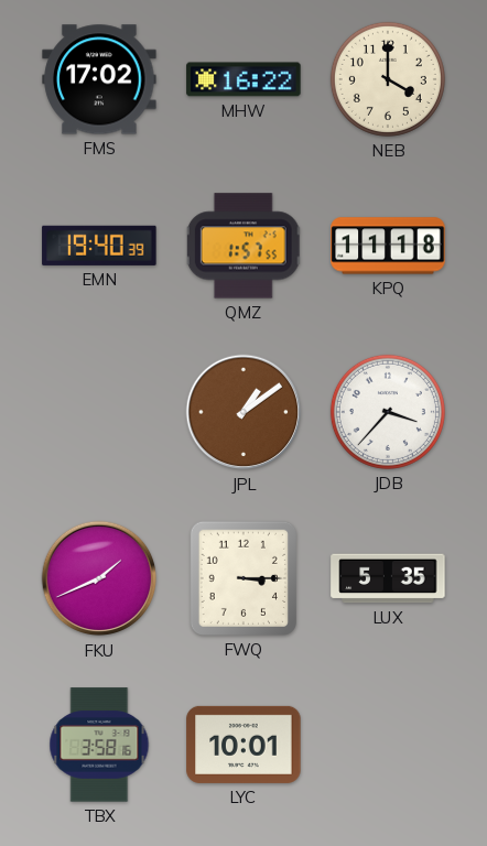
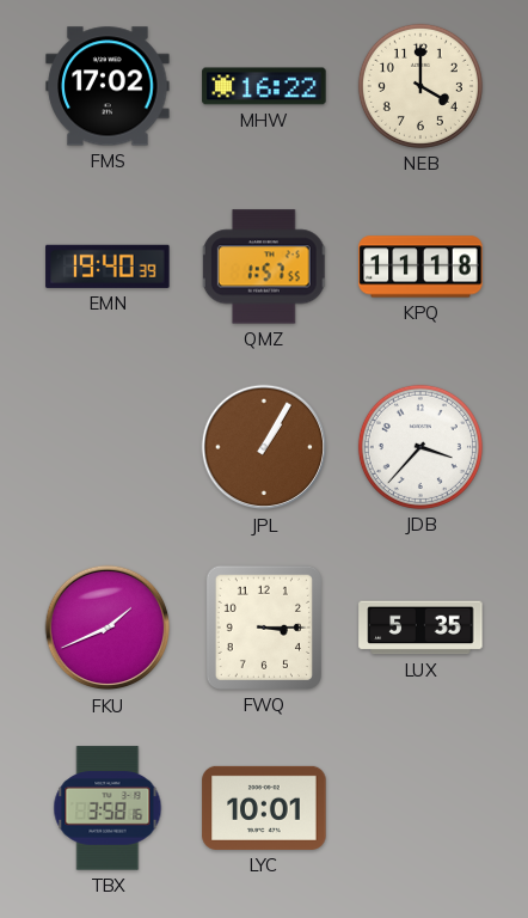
JPL: 1:09 -> 1:05
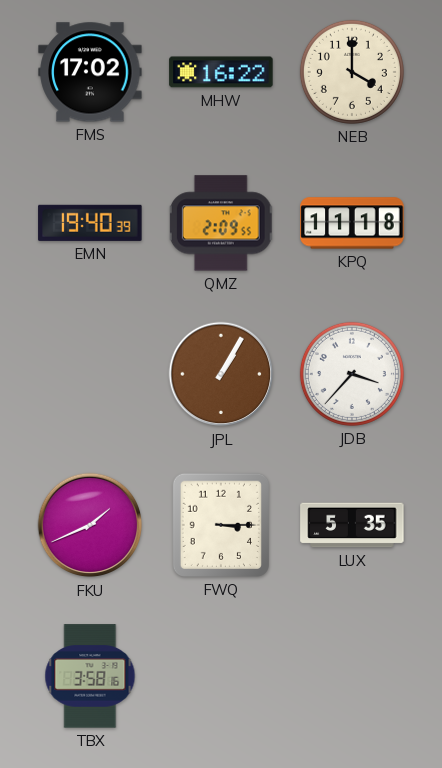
QMZ: 1:57 -> 2:09
LYC: 10:01 -> none
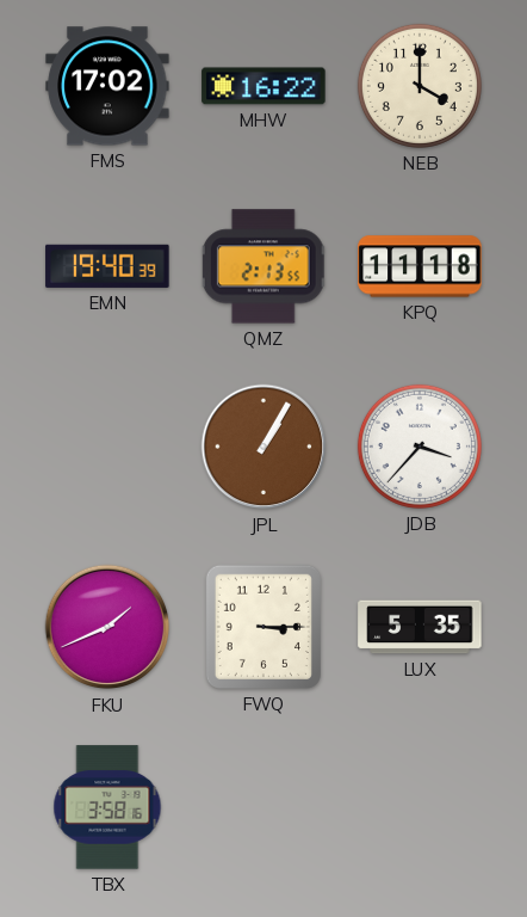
QMZ: 2:09 -> 2:13
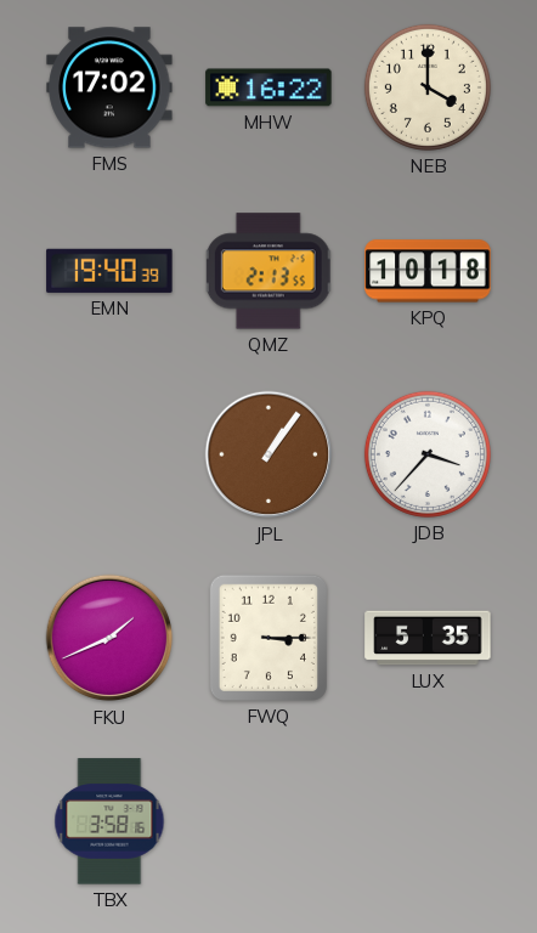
KPQ: 11:18 -> 10:18
JPL: 1:05 -> 1:06
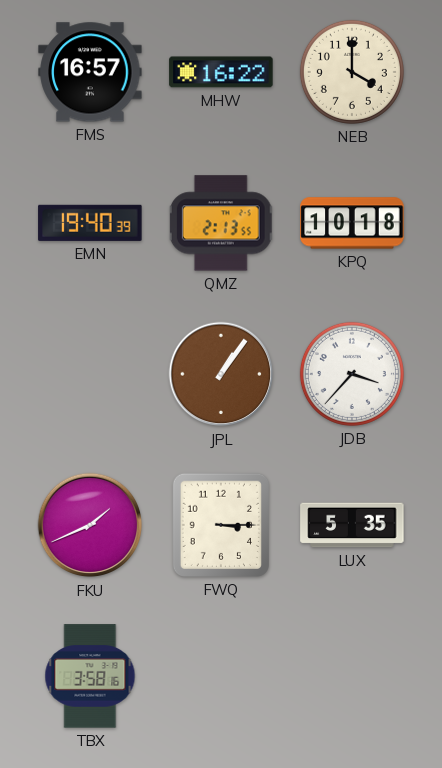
FMS: 17:02 -> 16:57
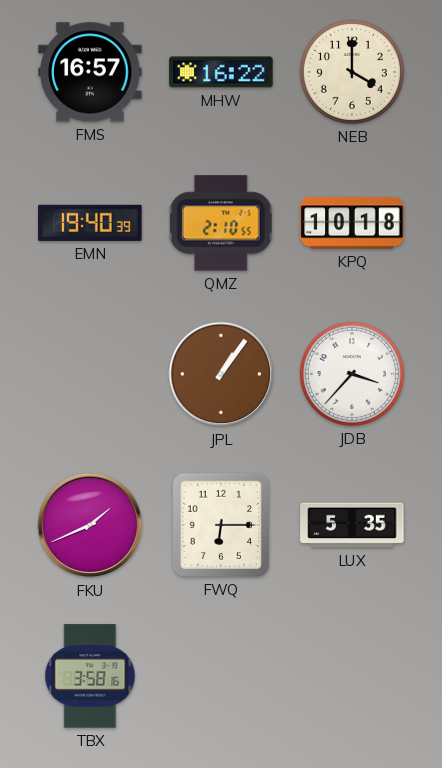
QMZ: 2:13 -> 2:10
FWQ: 3:15 -> 6:15
